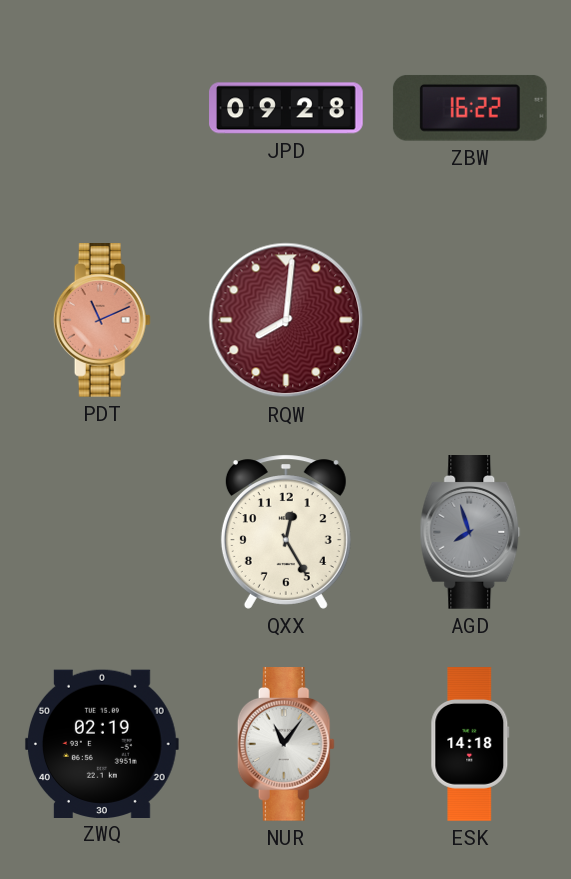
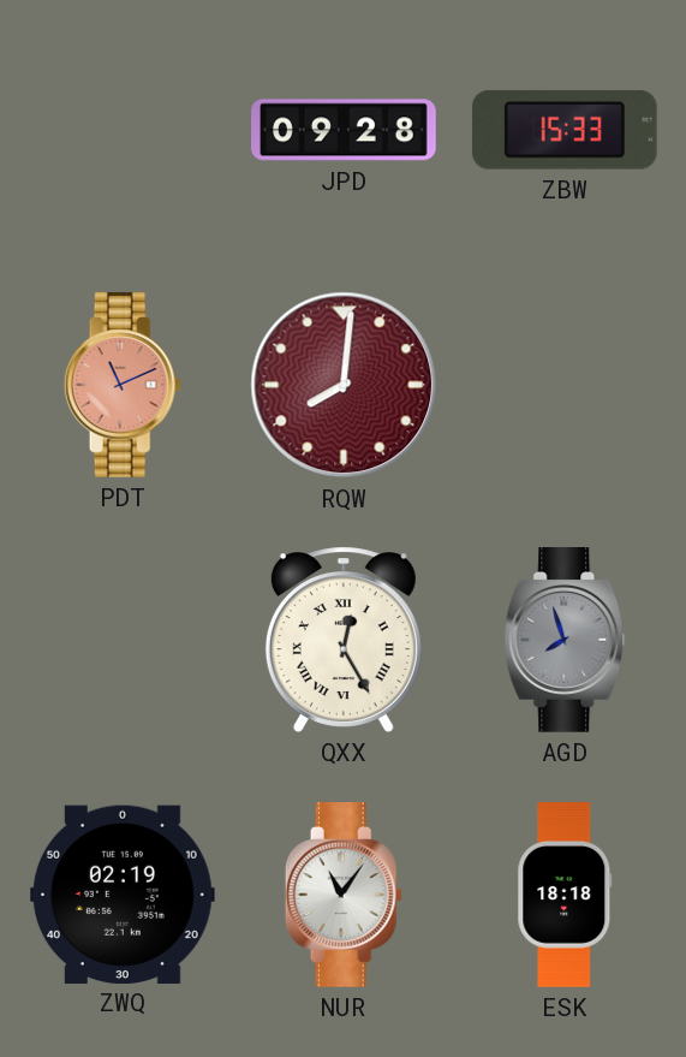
ZBW: 16:22 -> 15:33
QXX numerals: Arabic -> Roman
ESK: 14:18 -> 18:18
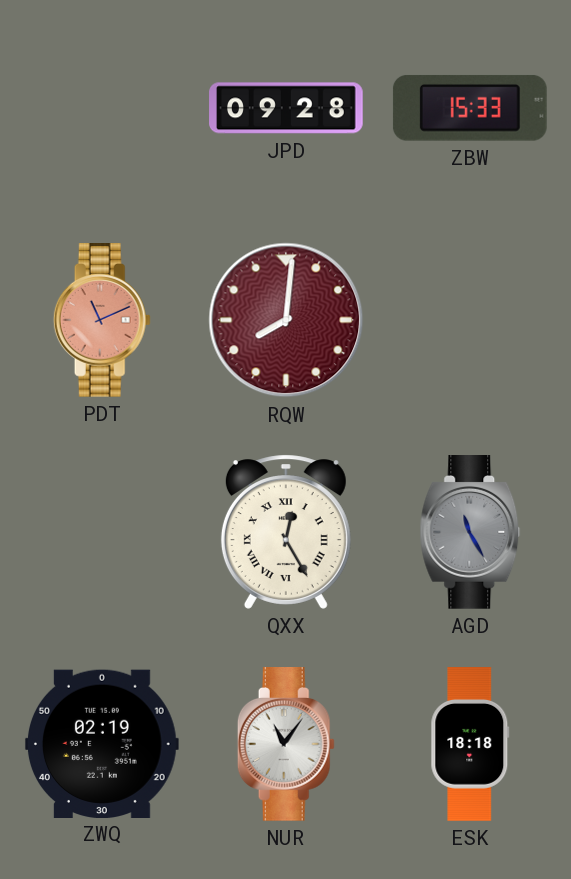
AGD: 7:57 -> 11:25
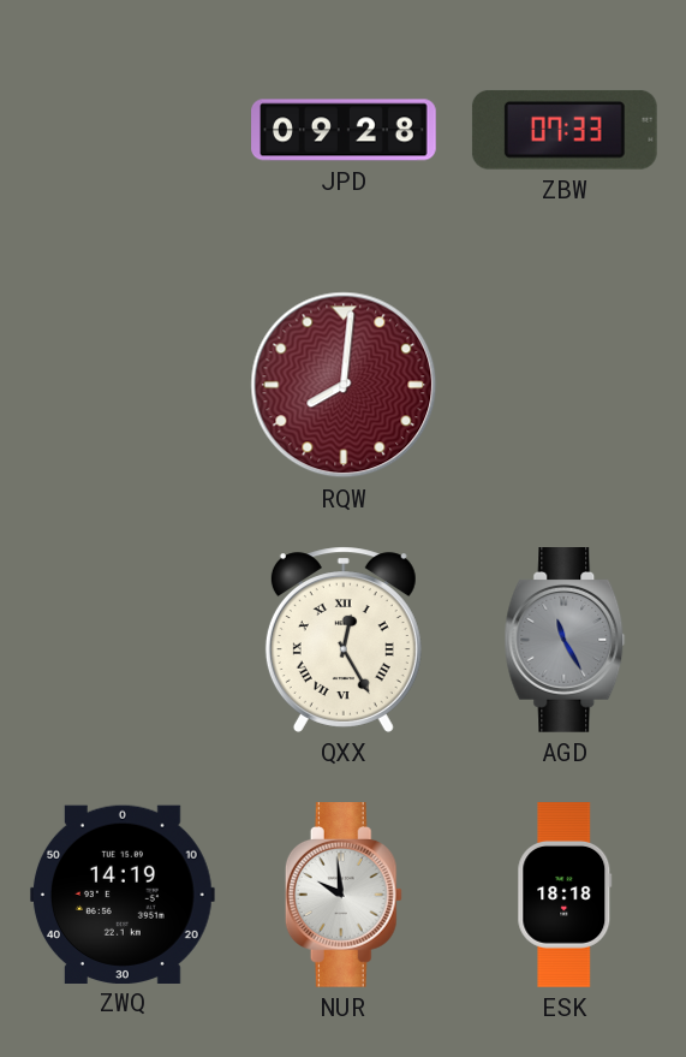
ZBW: 15:33 -> 07:33
PDT: 11:11 -> none
ZWQ: 02:19 -> 14:19
NUR: 11:06 -> 9:59
